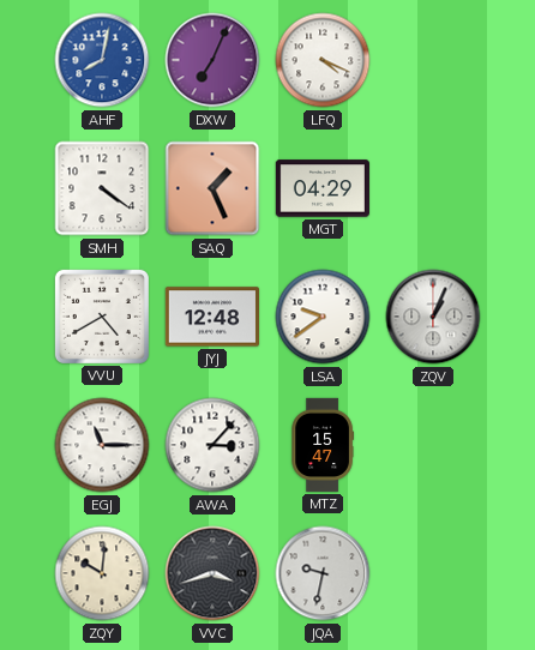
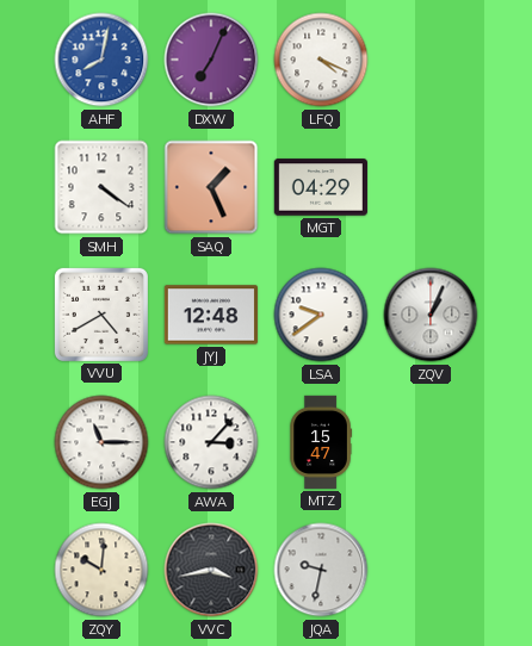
VVC: 3:42 -> 3:43
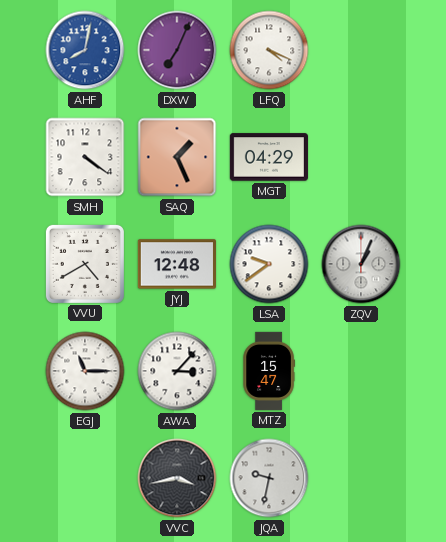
ZQY: 10:01 -> none
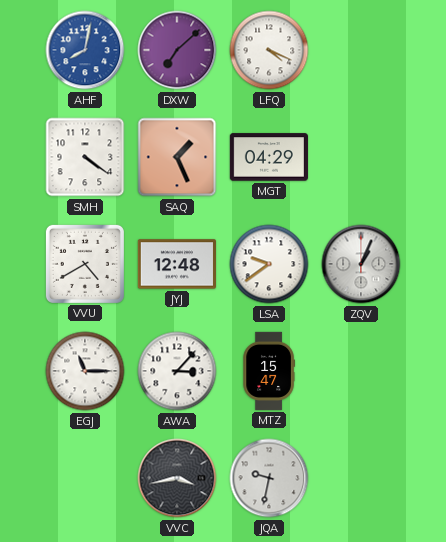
DXW: 7:04 -> 7:08
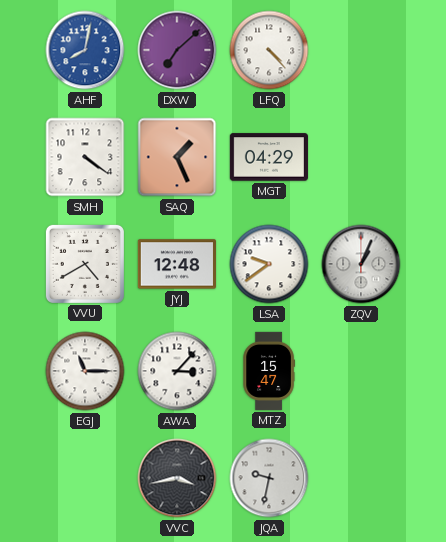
LFQ: 4:19 -> 4:23
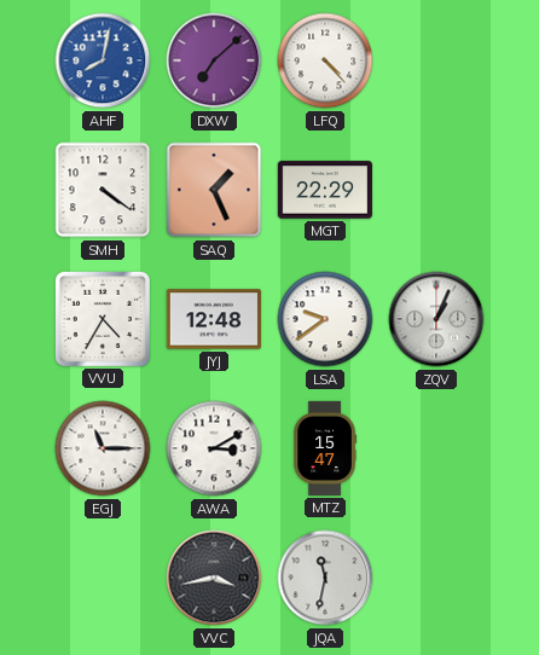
MGT: 04:29 -> 22:29
VVU: 4:40 -> 4:35
AWA: 3:07 -> 3:10
JQA: 9:32 -> 11:32
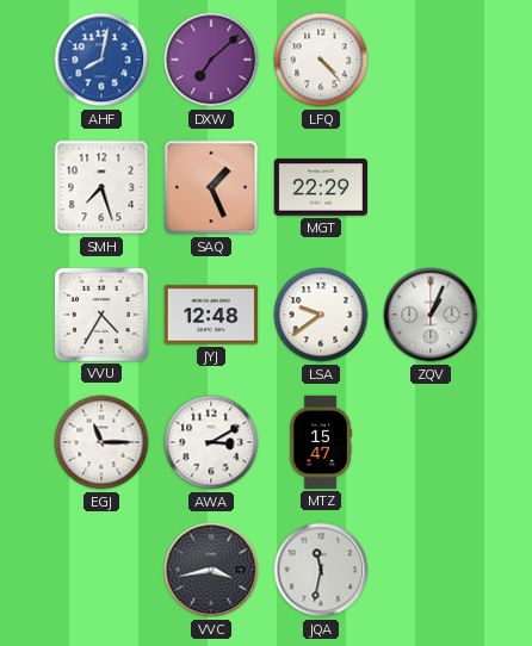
SMH: 4:21 -> 7:27
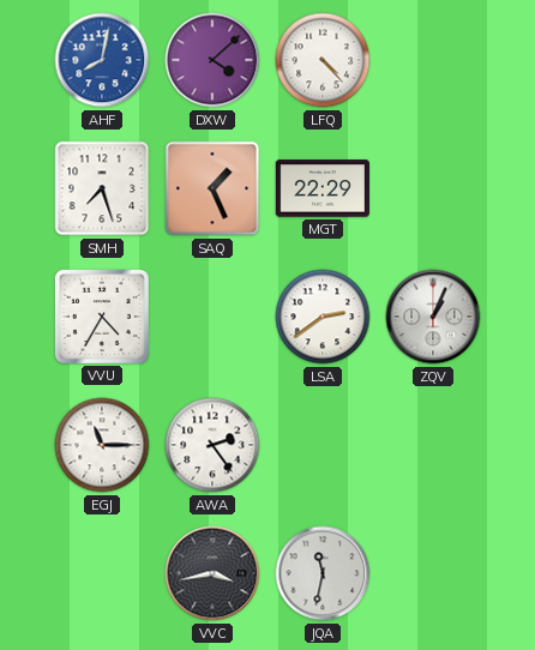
DXW: 7:08 -> 4:08
JYJ: 12:48 -> none
LSA: 9:39 -> 2:39
AWA: 3:10 -> 2:24
MTZ: 15:47 -> none
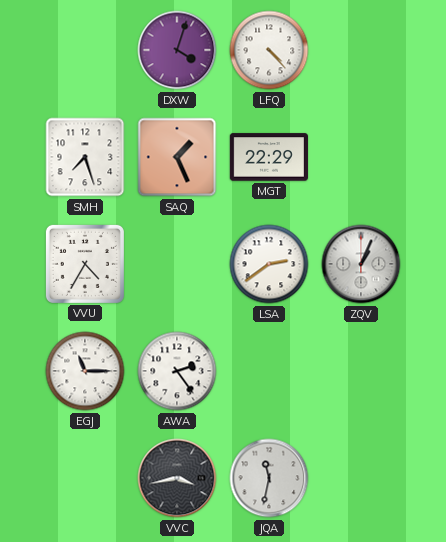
AHF: 8:02 -> none
DXW: 4:08 -> 4:03
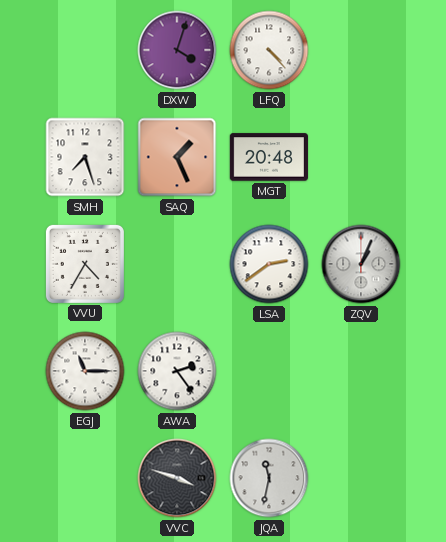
MGT: 22:29 -> 20:48
VVC: 3:43 -> 3:48
